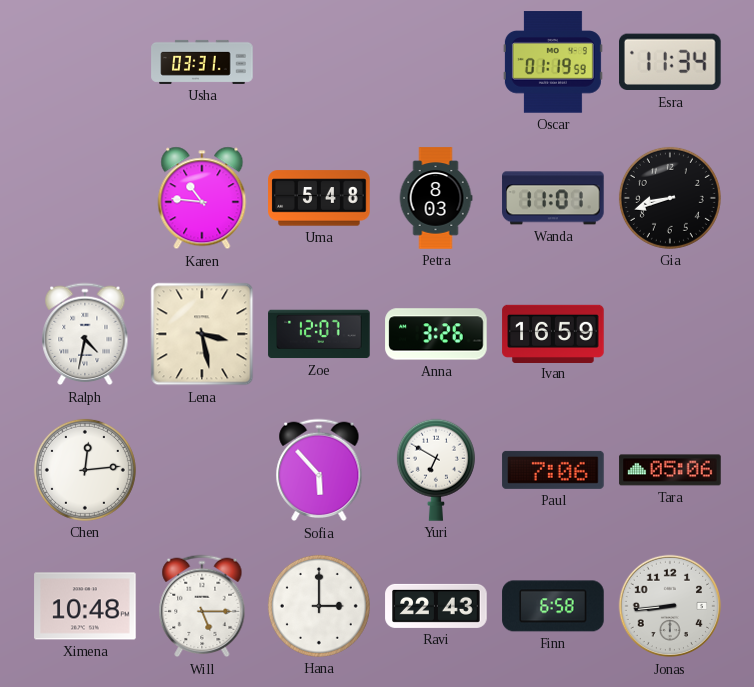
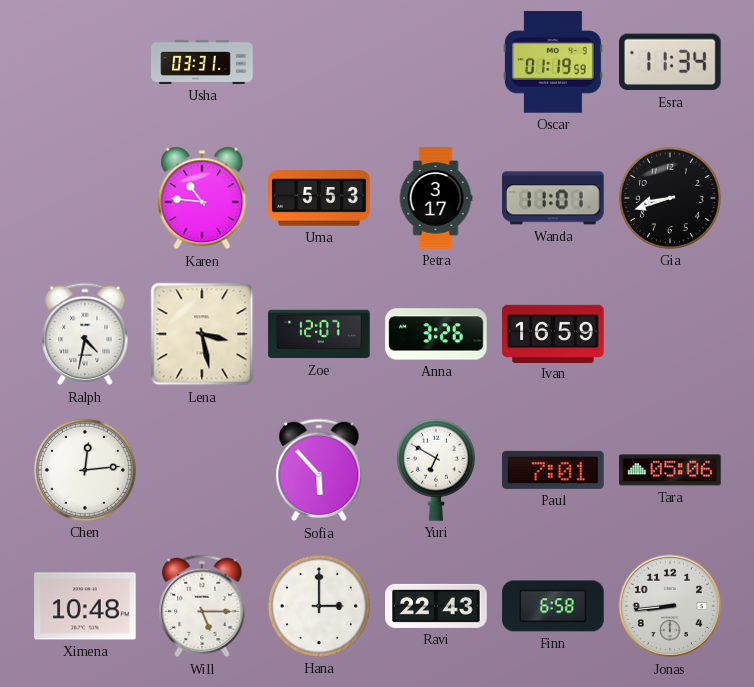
Uma: 5:48 -> 5:53
Petra: 8:03 -> 3:17
Paul: 7:06 -> 7:01
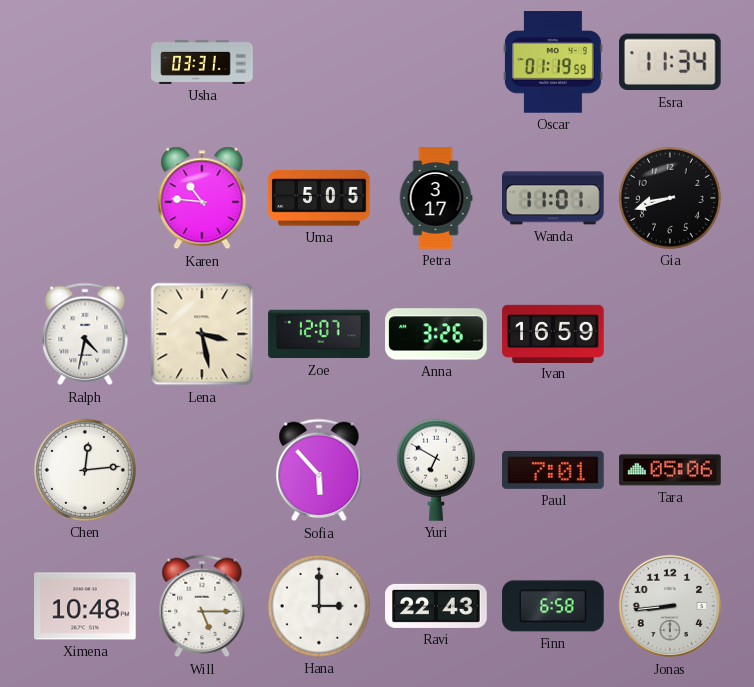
Uma: 5:53 -> 5:05
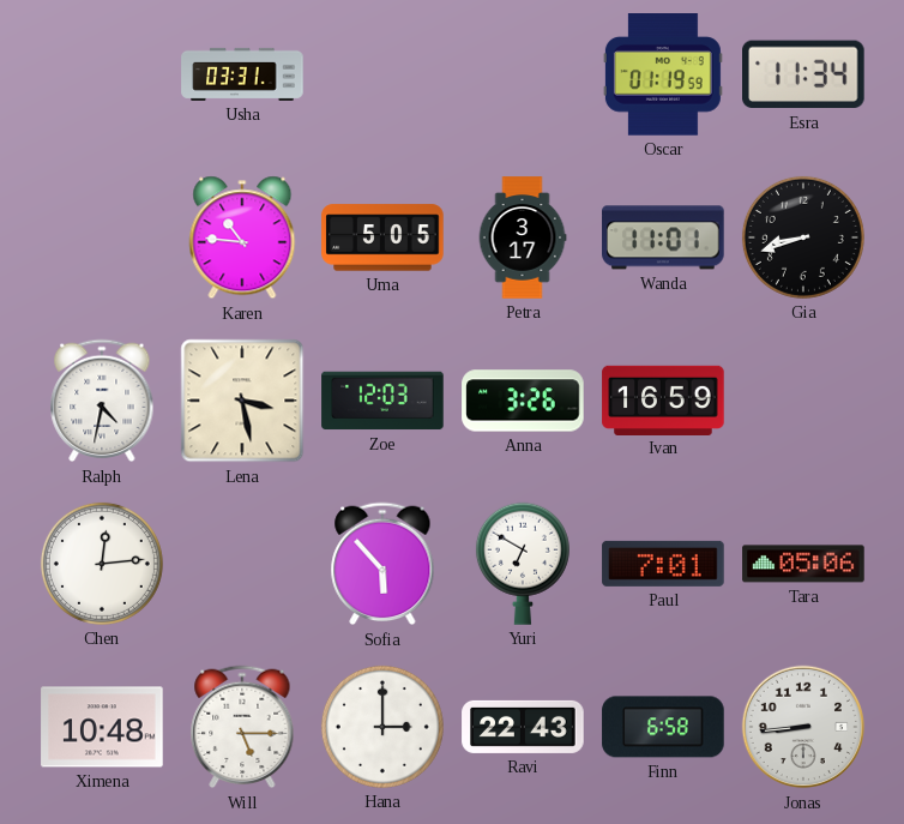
Zoe: 12:07 -> 12:03
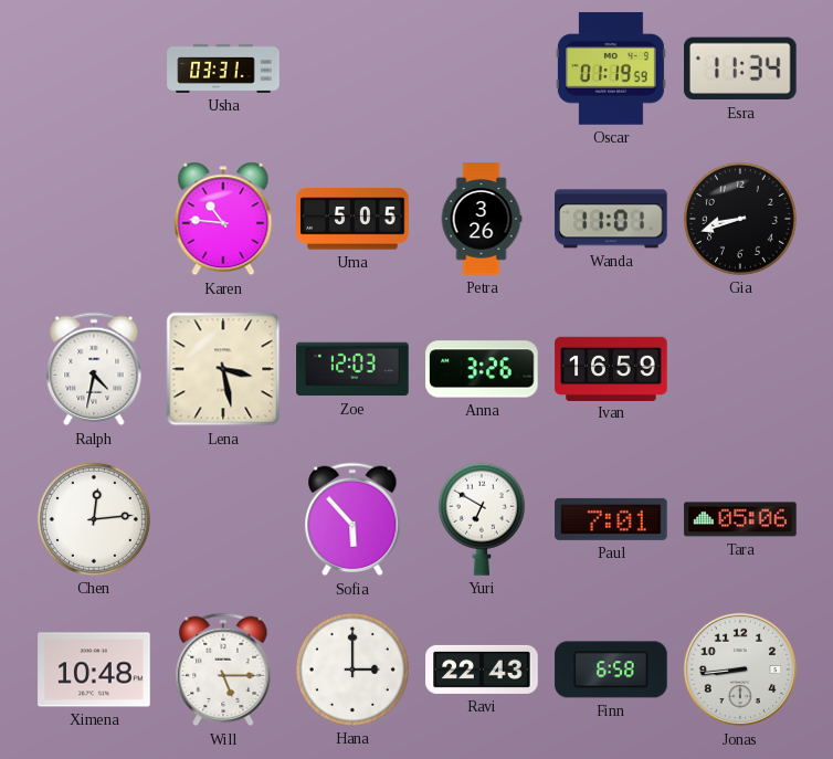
Petra: 3:17 -> 3:26
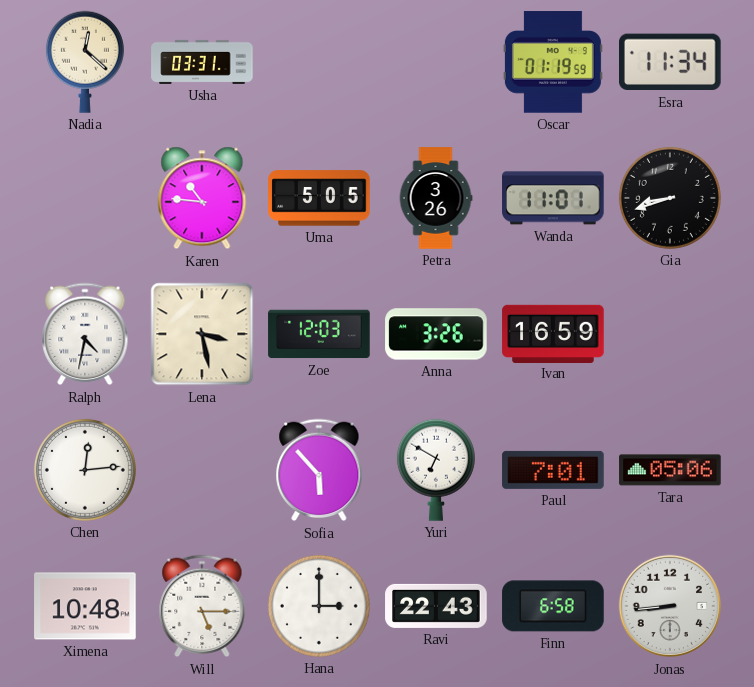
Nadia: none -> 12:22
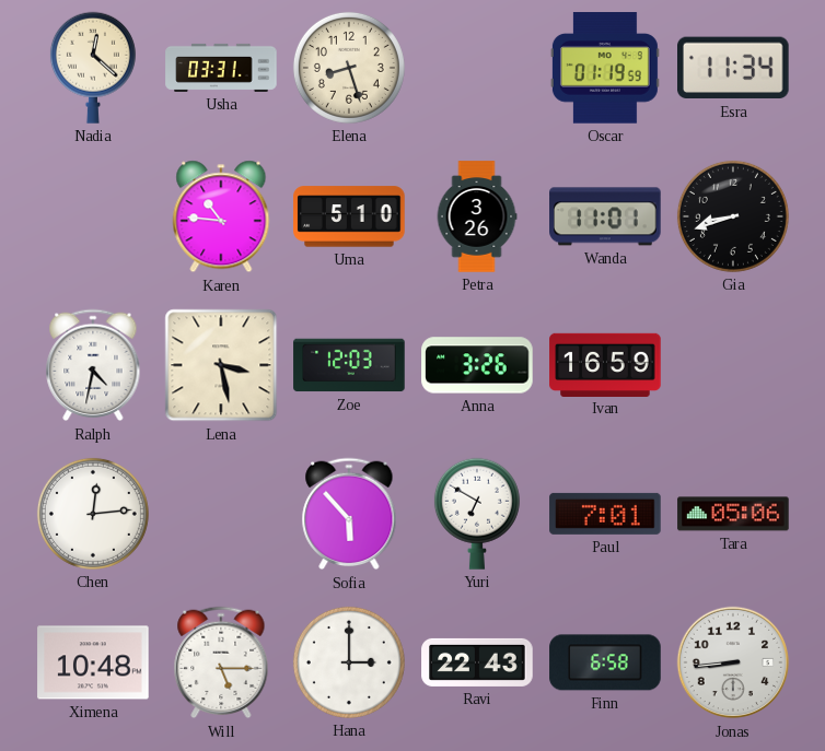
Elena: none -> 8:27
Uma: 5:05 -> 5:10
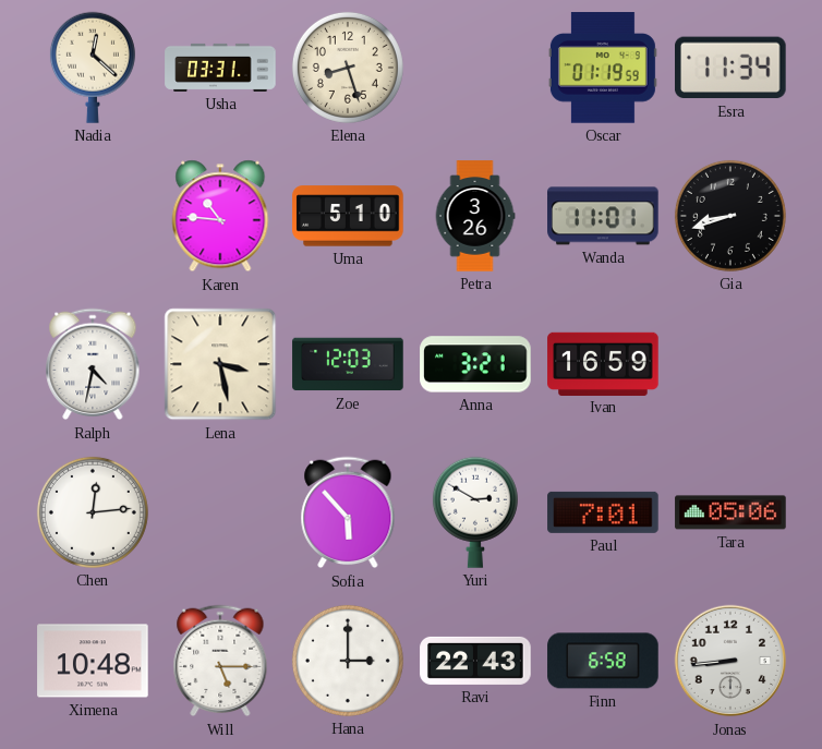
Anna: 3:26 -> 3:21
Yuri: 6:50 -> 2:50
